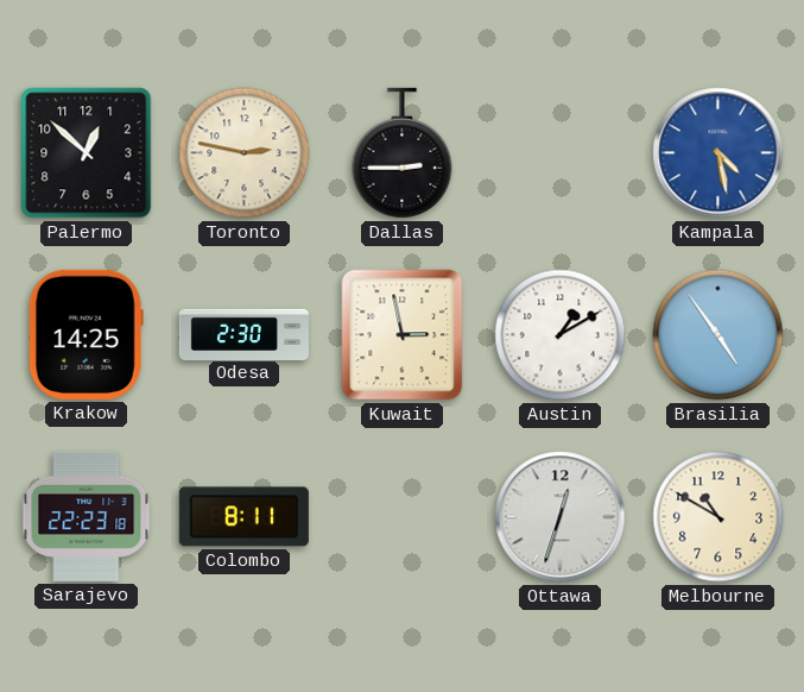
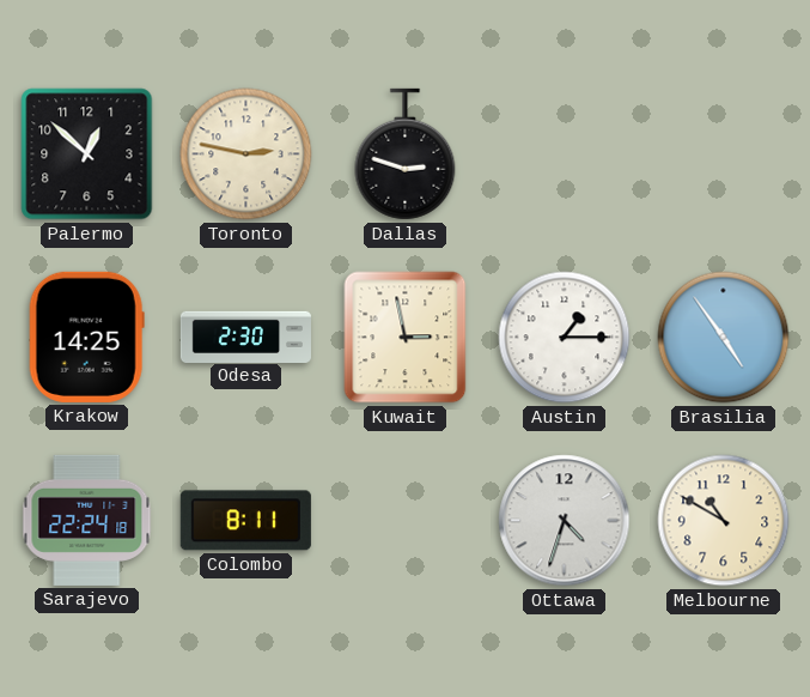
Dallas: 2:45 -> 2:48
Kampala: 4:28 -> none
Austin: 1:10 -> 1:15
Sarajevo: 22:23 -> 22:24
Ottawa: 12:33 -> 4:33
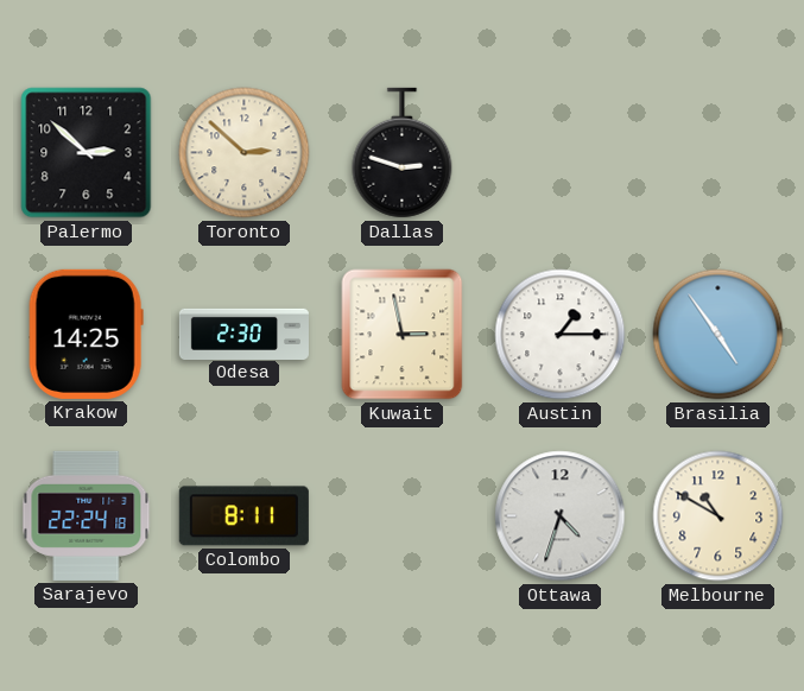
Palermo: 12:52 -> 2:52
Toronto: 2:47 -> 2:52
